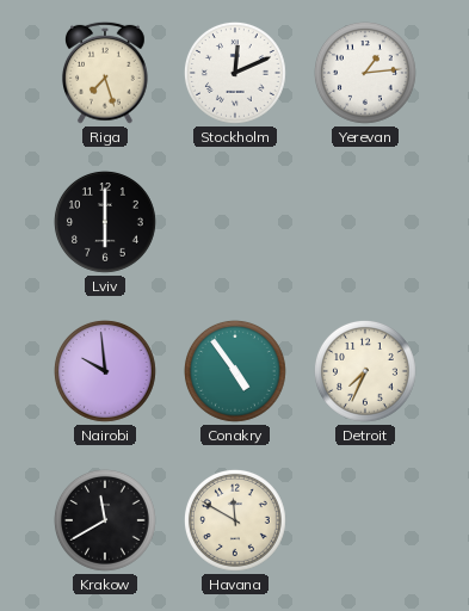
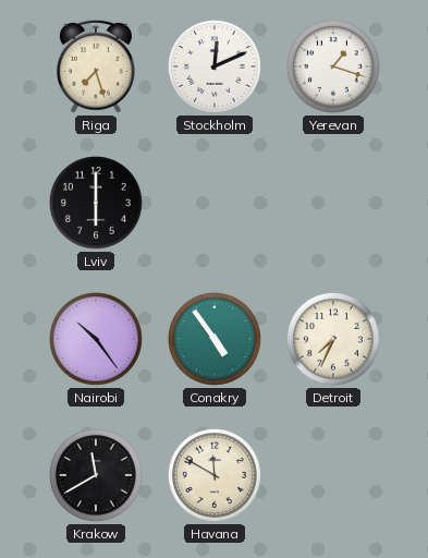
Yerevan: 1:14 -> 1:18
Nairobi: 9:59 -> 10:24
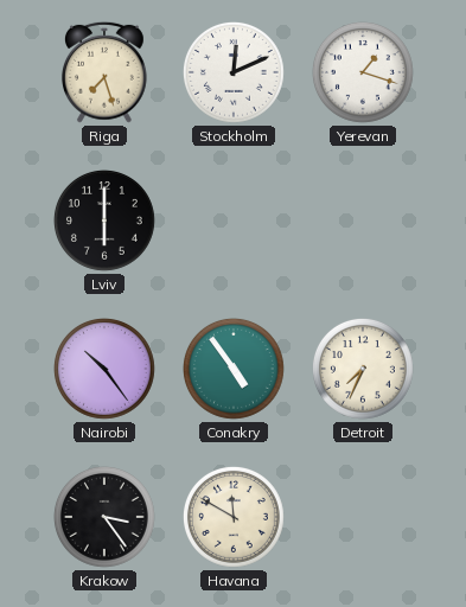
Krakow: 11:40 -> 3:24
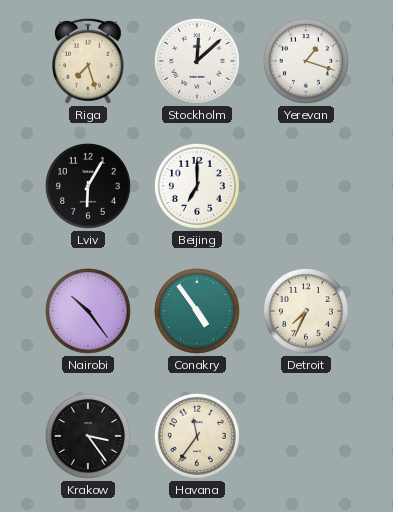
Stockholm: 12:11 -> 12:08
Lviv: 6:00 -> 6:05
Beijing: none -> 7:00
Havana: 11:50 -> 11:36
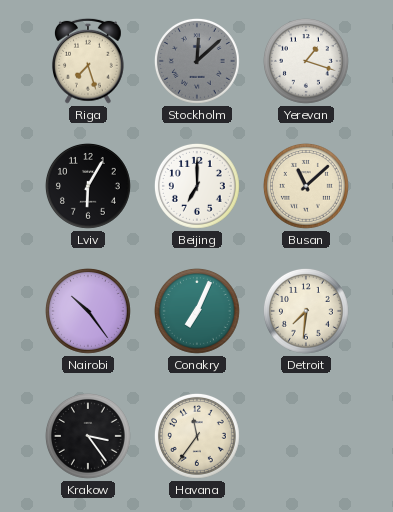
Stockholm dial: white -> grey
Busan: none -> 11:08
Conakry: 4:54 -> 7:04
Detroit: 7:34 -> 7:31
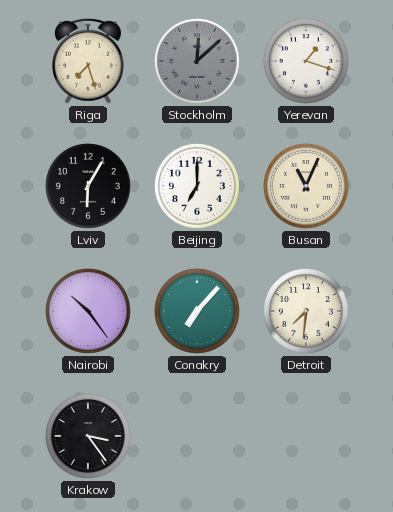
Busan: 11:08 -> 11:04
Conakry: 7:04 -> 7:07
Havana: 11:36 -> none
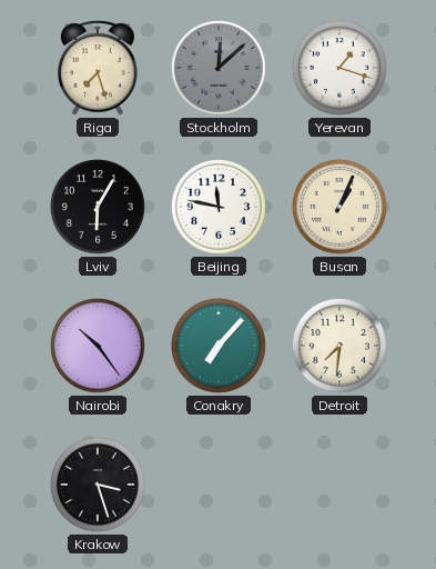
Beijing: 7:00 -> 11:47
Busan: 11:04 -> 1:04
Krakow: 3:24 -> 3:27
